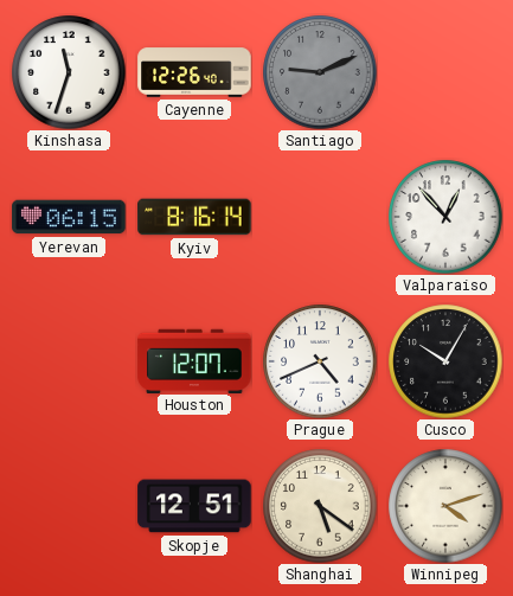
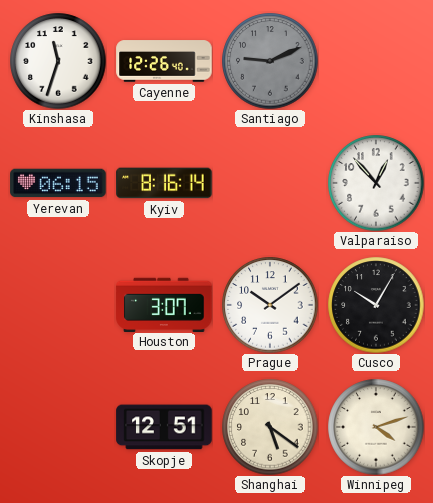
Houston: 12:07 -> 3:07
Prague: 4:41 -> 10:09
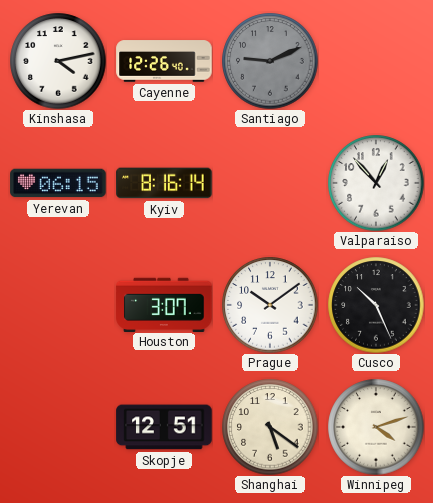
Kinshasa: 11:33 -> 4:13
Cusco: 10:05 -> 10:26
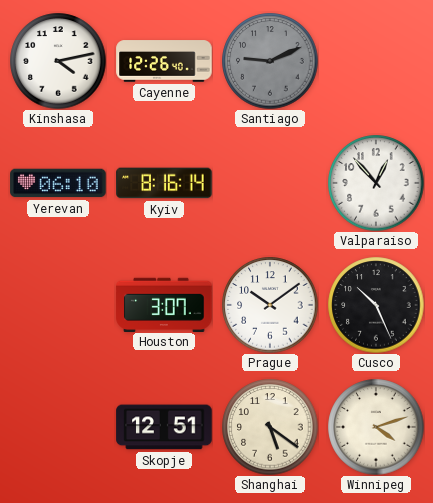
Yerevan: 06:15 -> 06:10
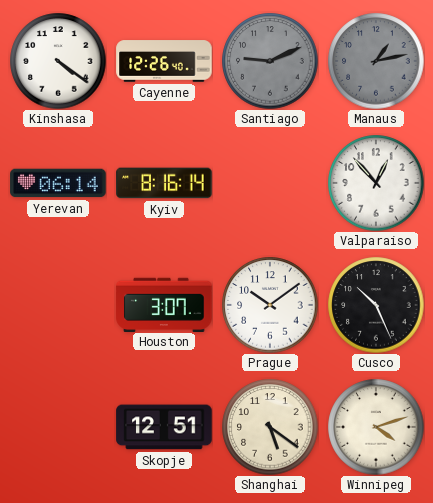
Kinshasa: 4:13 -> 4:21
Manaus: none -> 1:13
Yerevan: 06:10 -> 06:14
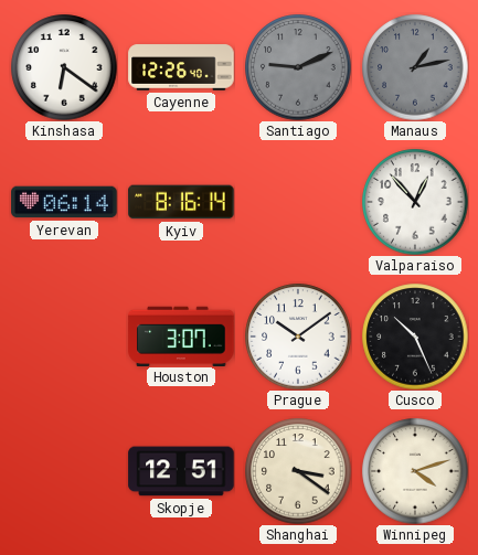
Kinshasa: 4:21 -> 6:21
Shanghai: 5:21 -> 3:21
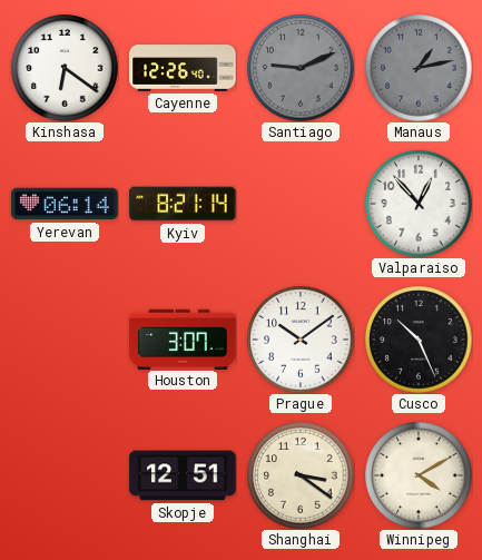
Kyiv: 8:16 -> 8:21
Winnipeg: 4:12 -> 4:10
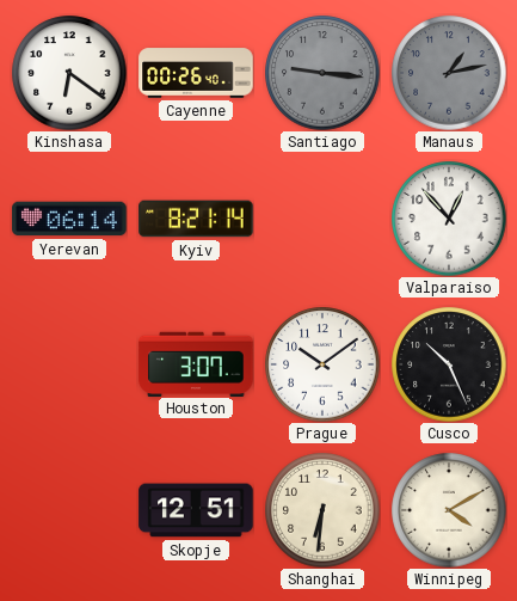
Cayenne: 12:26 -> 00:26
Santiago: 9:11 -> 9:16
Shanghai: 3:21 -> 6:31
